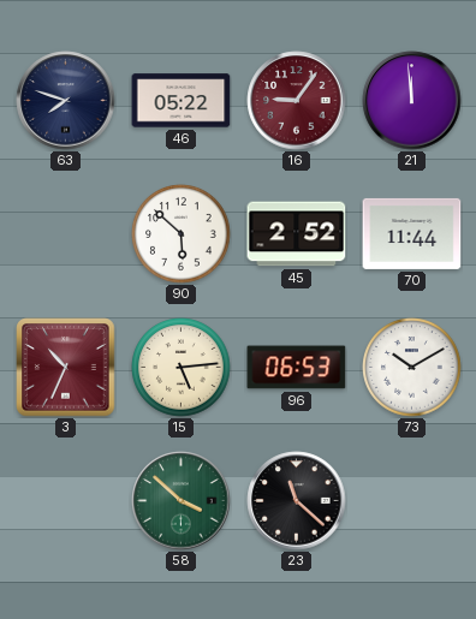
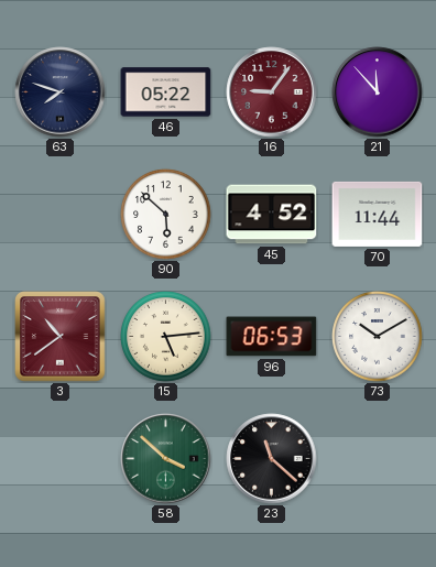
21: 11:59 -> 11:53
45: 2:52 -> 4:52
3: 10:34 -> 10:39
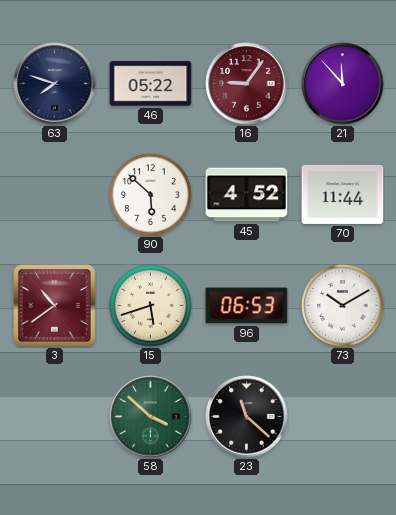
15: 5:14 -> 5:42
